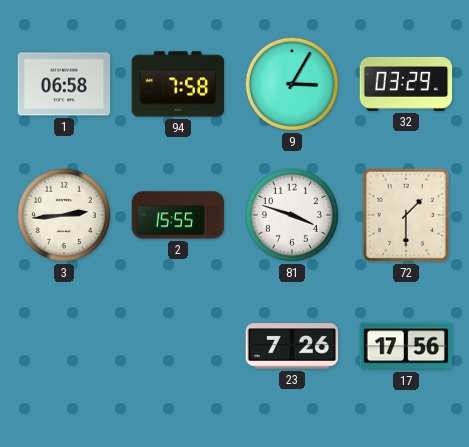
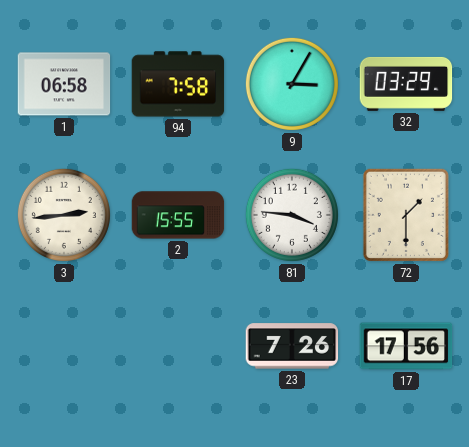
81: 3:48 -> 3:46
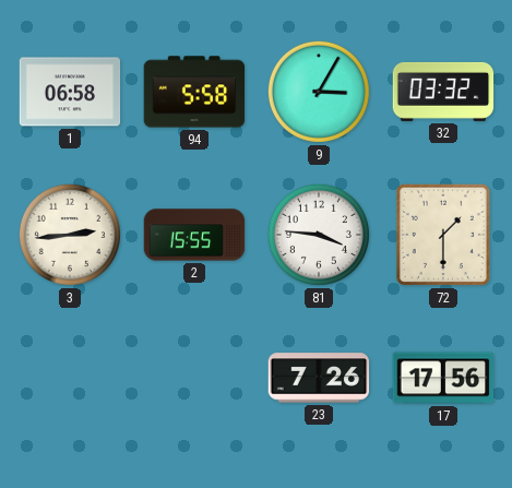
94: 7:58 -> 5:58
32: 03:29 -> 03:32
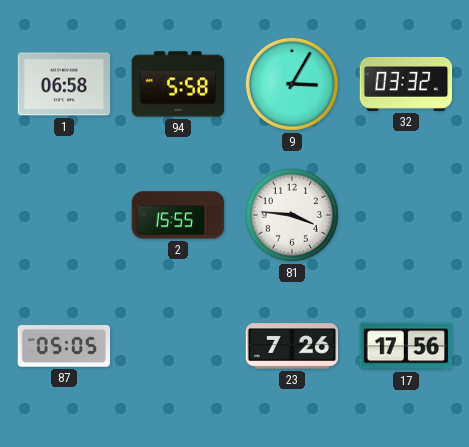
3: 2:44 -> none
72: 1:30 -> none
87: none -> 05:05
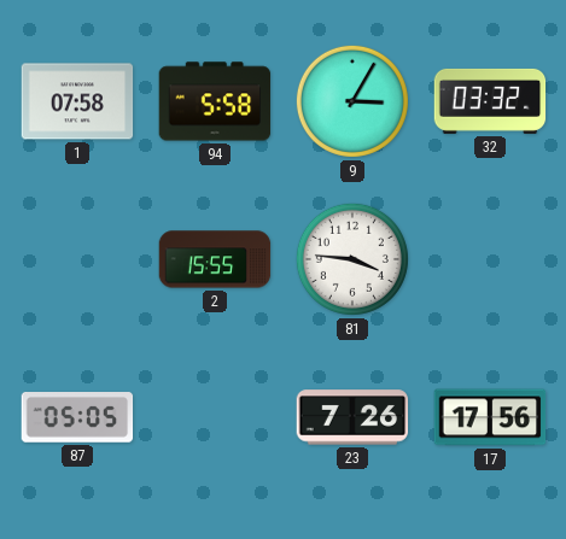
1: 06:58 -> 07:58
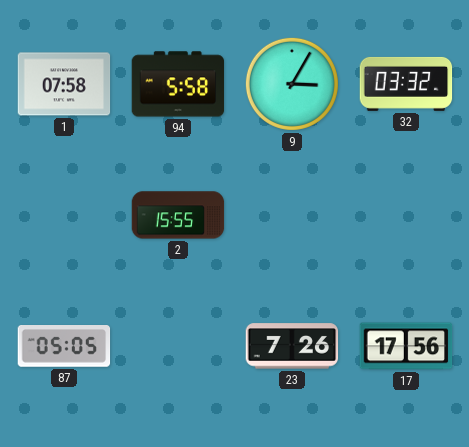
81: 3:46 -> none
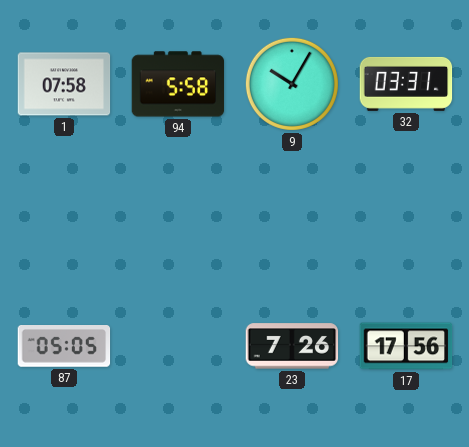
9: 3:05 -> 10:05
32: 03:32 -> 03:31
2: 15:55 -> none
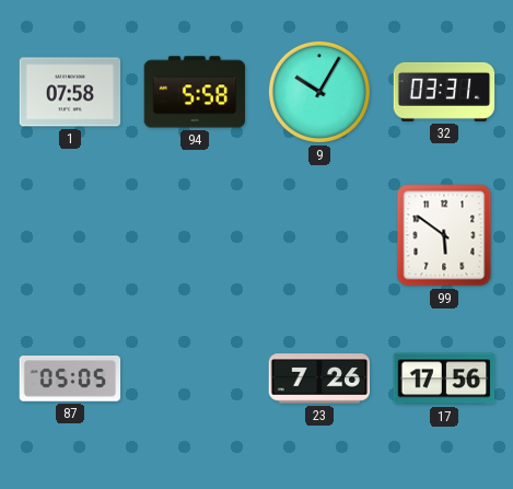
99: none -> 5:51
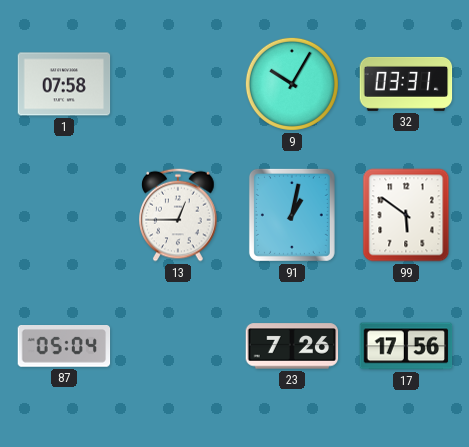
94: 5:58 -> none
13: none -> 12:45
91: none -> 1:02
87: 05:05 -> 05:04
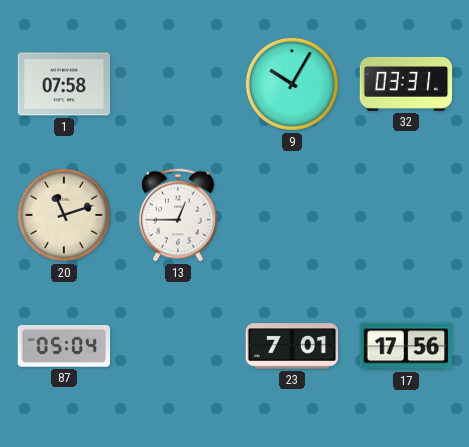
20: none -> 11:12
91: 1:02 -> none
99: 5:51 -> none
23: 7:26 -> 7:01
